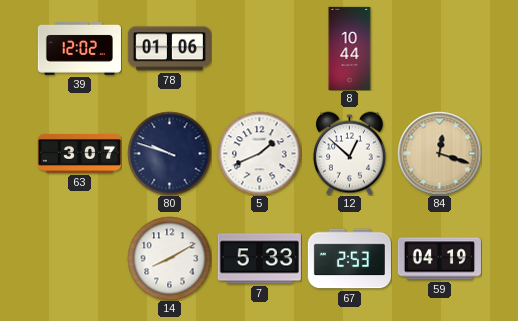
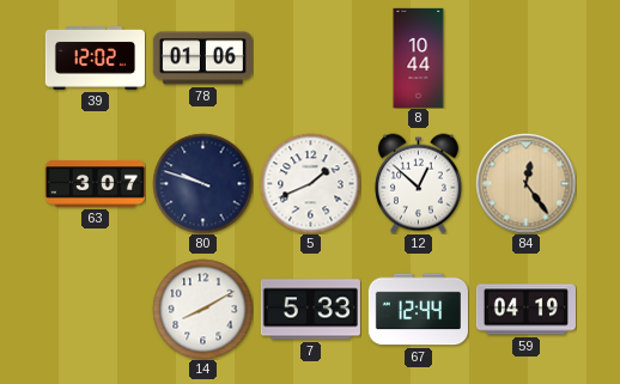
84: 12:18 -> 12:24
67: 2:53 -> 12:44
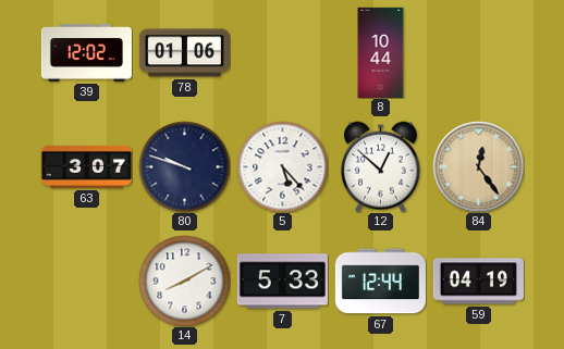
5: 1:41 -> 5:23
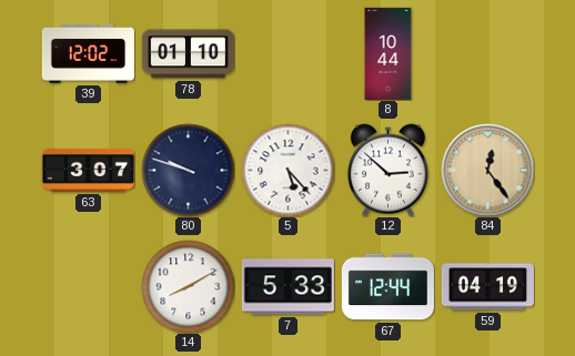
78: 01:06 -> 01:10
12: 12:52 -> 2:52
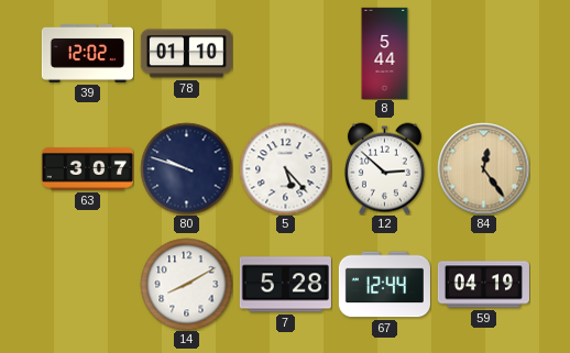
8: 10:44 -> 5:44
7: 5:33 -> 5:28
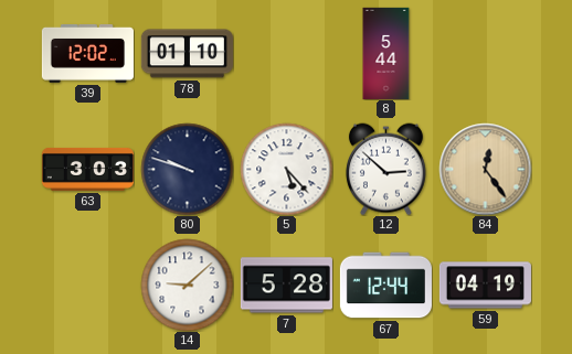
63: 3:07 -> 3:03
14: 8:10 -> 9:08
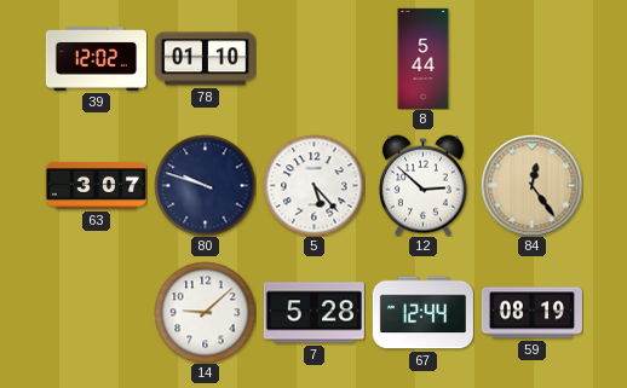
63: 3:03 -> 3:07
59: 04:19 -> 08:19
